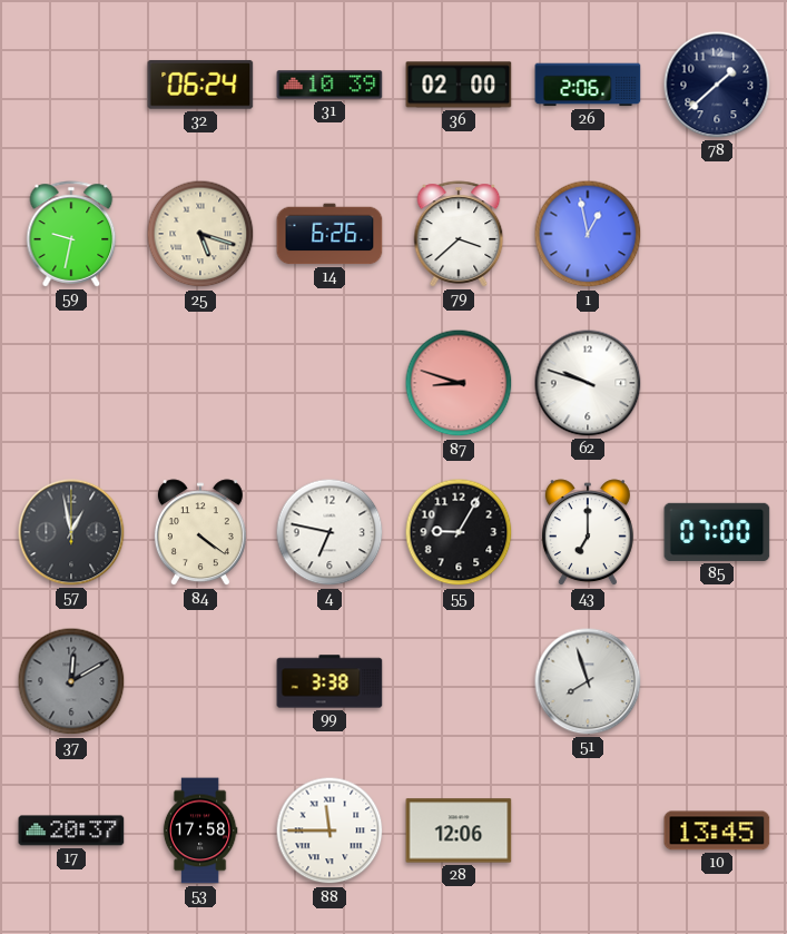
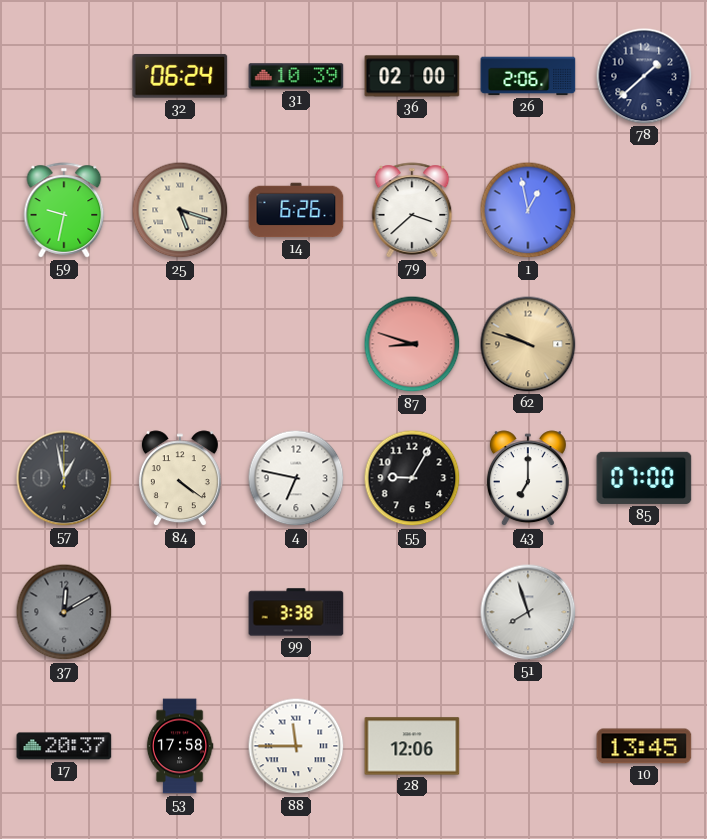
62 dial: white -> champagne
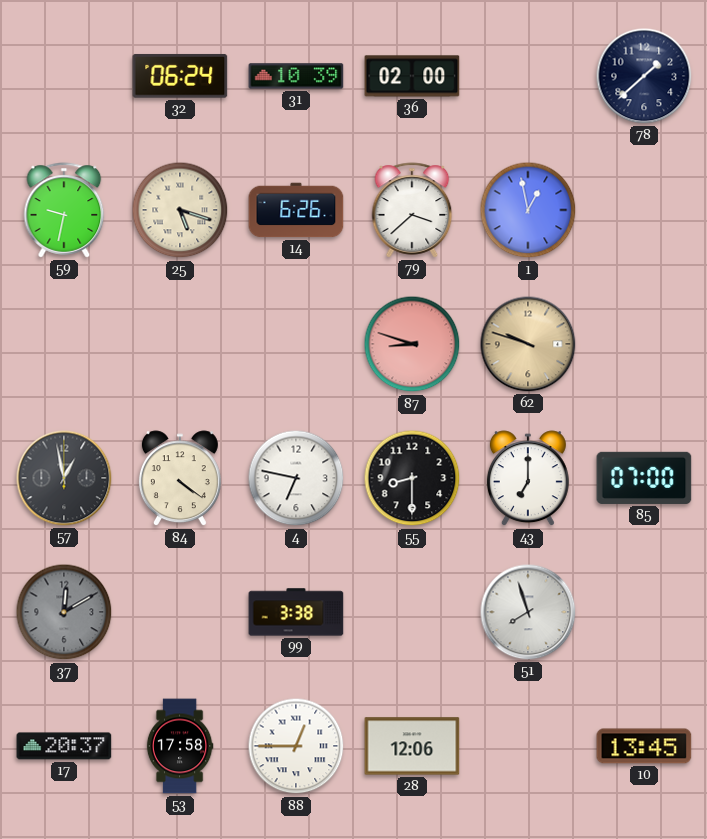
26: 2:06 -> none
55: 9:05 -> 8:30
88: 11:45 -> 12:45
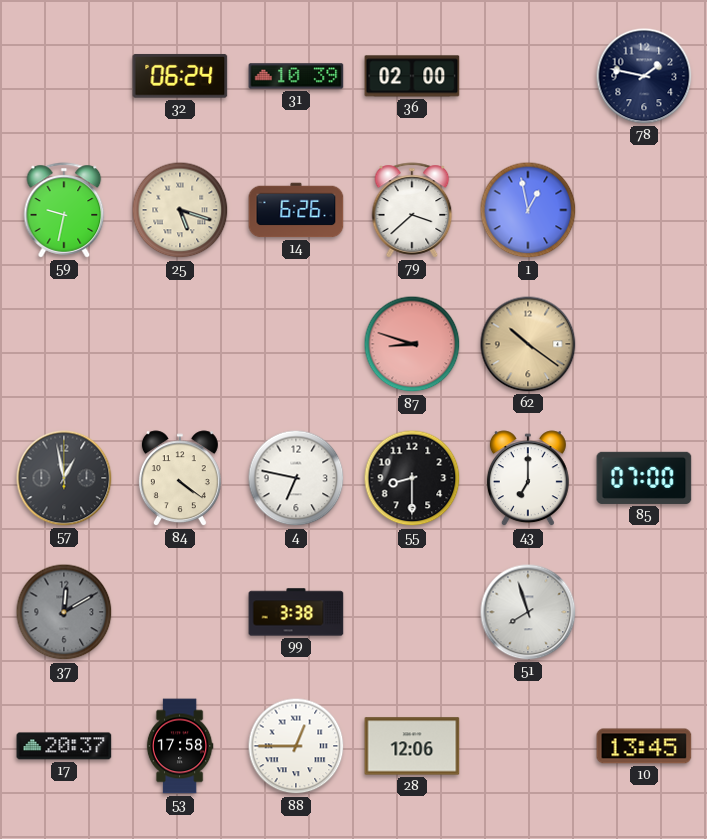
78: 1:38 -> 1:47
62: 9:48 -> 10:21
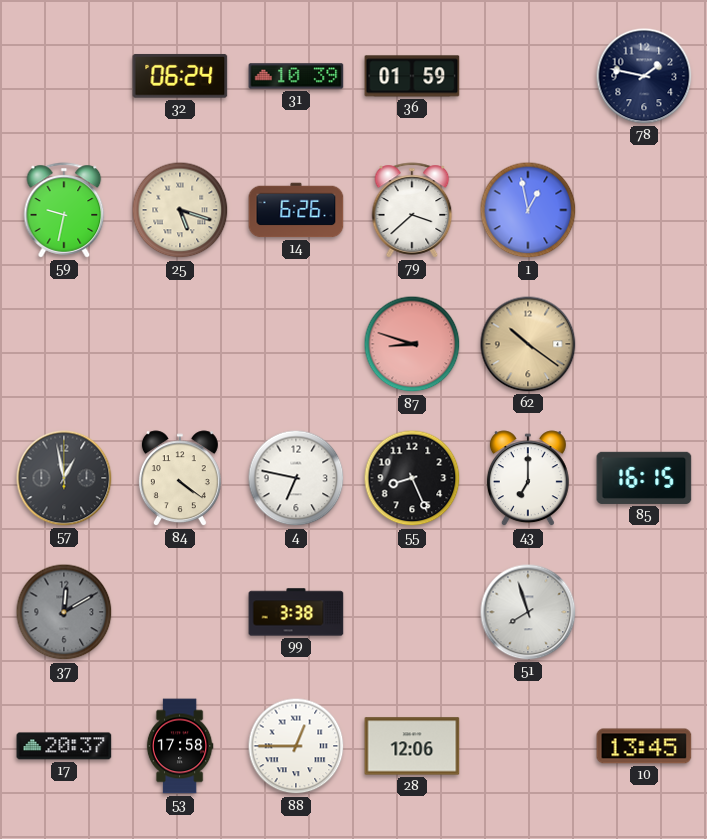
36: 02:00 -> 01:59
55: 8:30 -> 8:26
85: 07:00 -> 16:15
